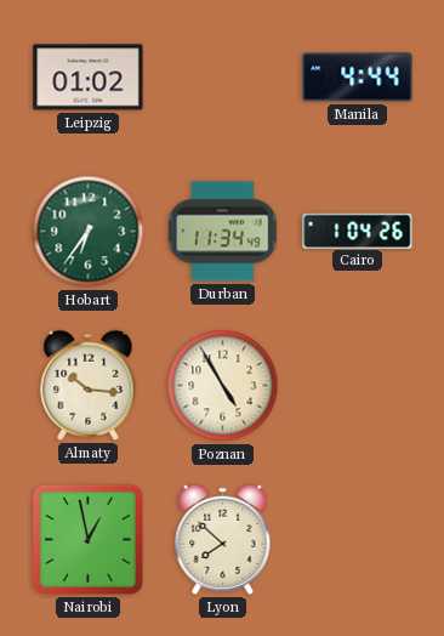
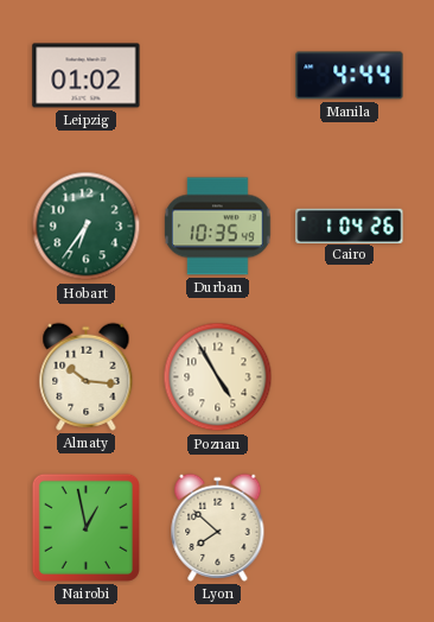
Durban: 11:34 -> 10:35
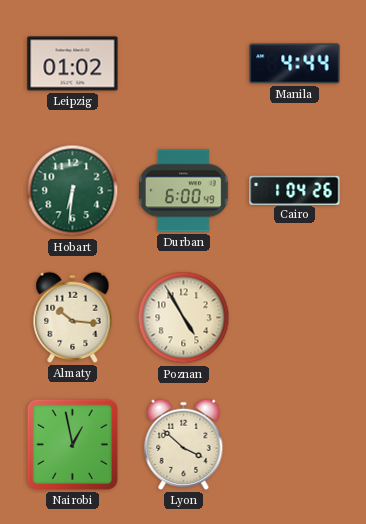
Hobart: 6:36 -> 6:31
Durban: 10:35 -> 6:00
Lyon: 7:52 -> 3:52
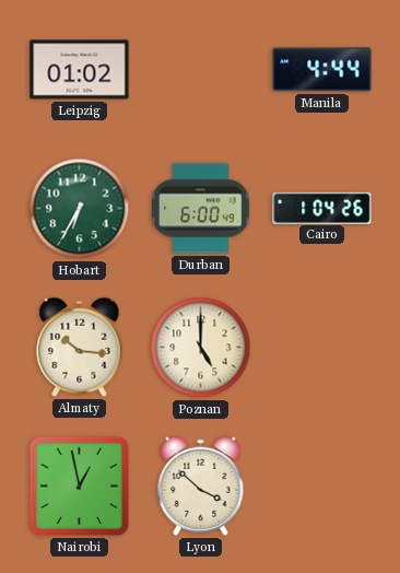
Hobart: 6:31 -> 6:35
Poznan: 4:55 -> 5:00
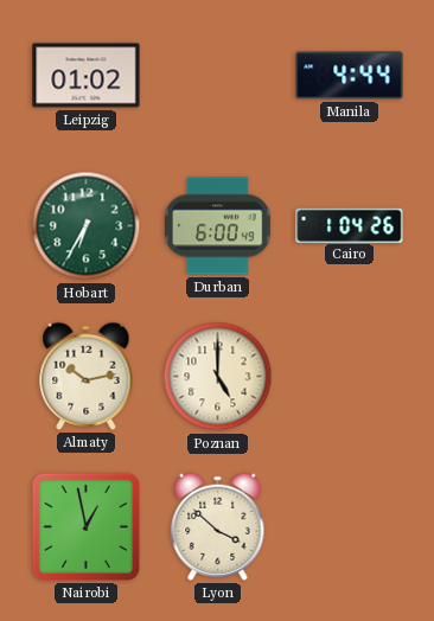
Almaty: 10:16 -> 10:13
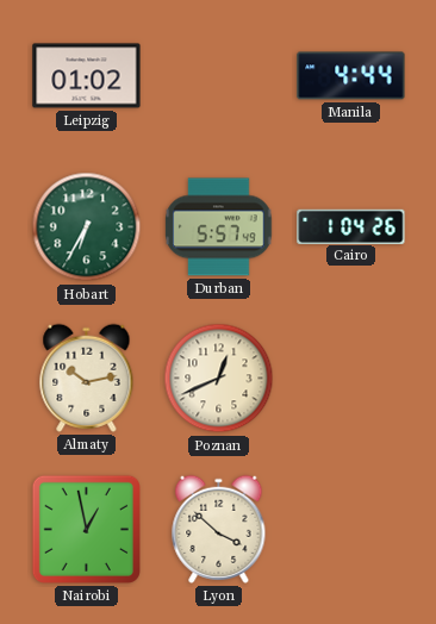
Durban: 6:00 -> 5:57
Poznan: 5:00 -> 12:41
